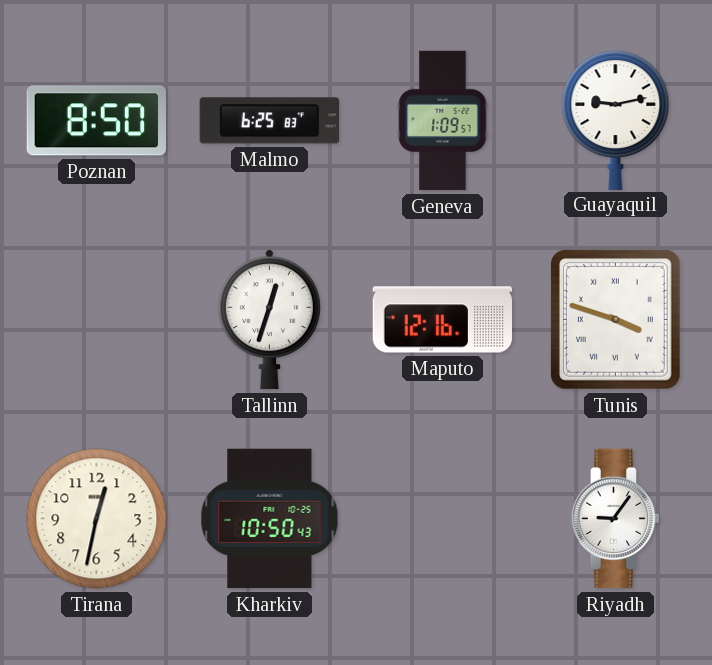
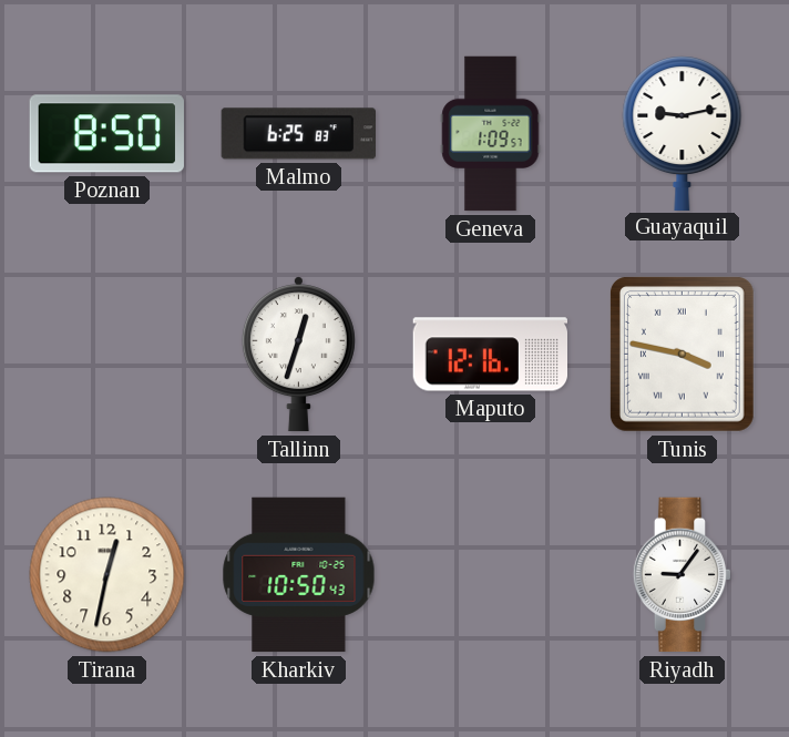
Tunis: 3:48 -> 3:47
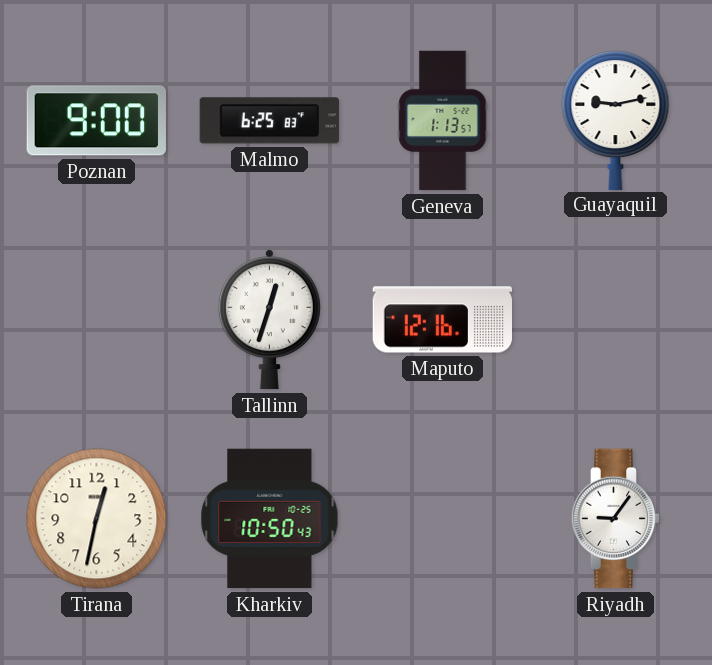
Poznan: 8:50 -> 9:00
Geneva: 1:09 -> 1:13
Tunis: 3:47 -> none
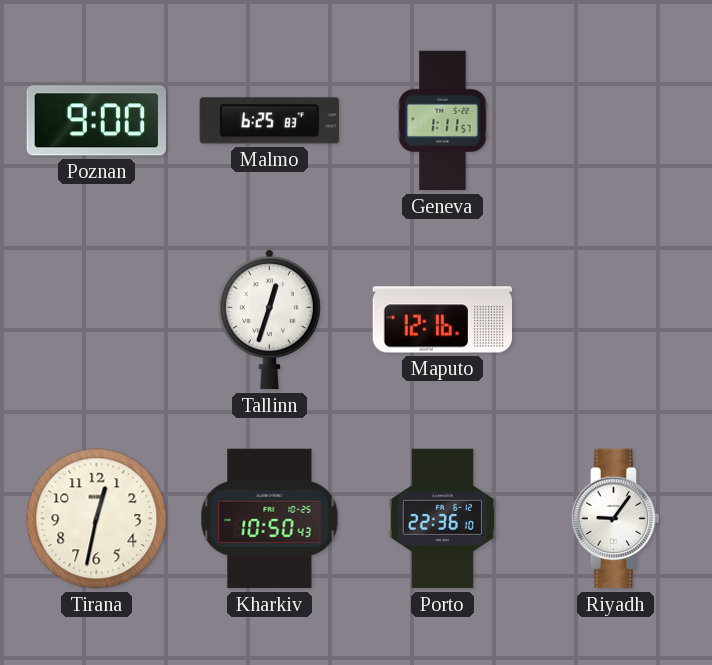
Geneva: 1:13 -> 1:11
Guayaquil: 9:13 -> none
Porto: none -> 22:36
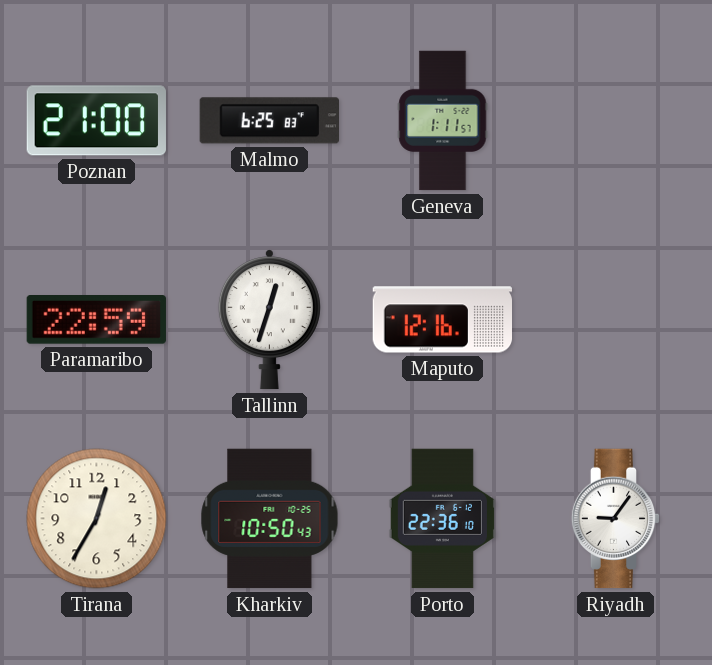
Poznan: 9:00 -> 21:00
Paramaribo: none -> 22:59
Tirana: 12:32 -> 12:35
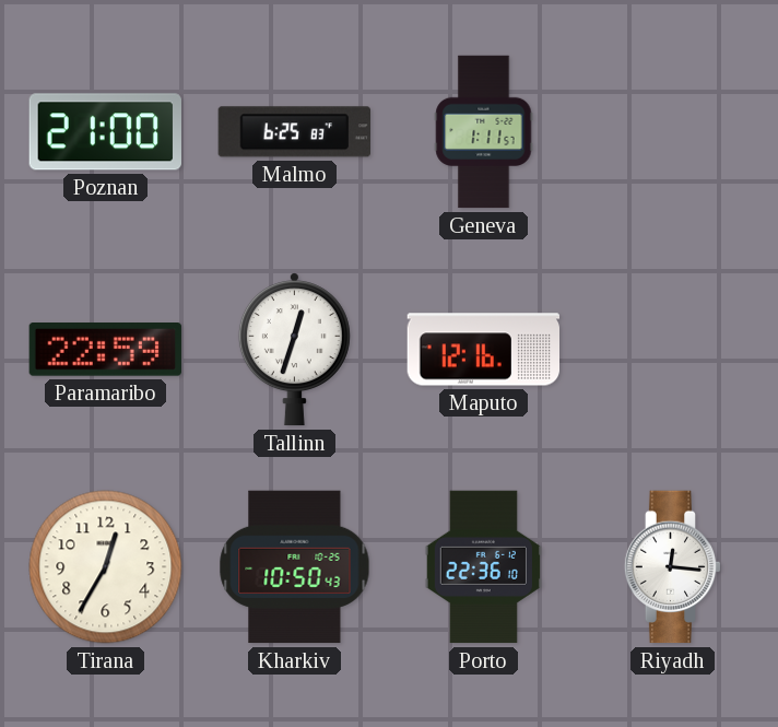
Riyadh: 9:06 -> 12:16
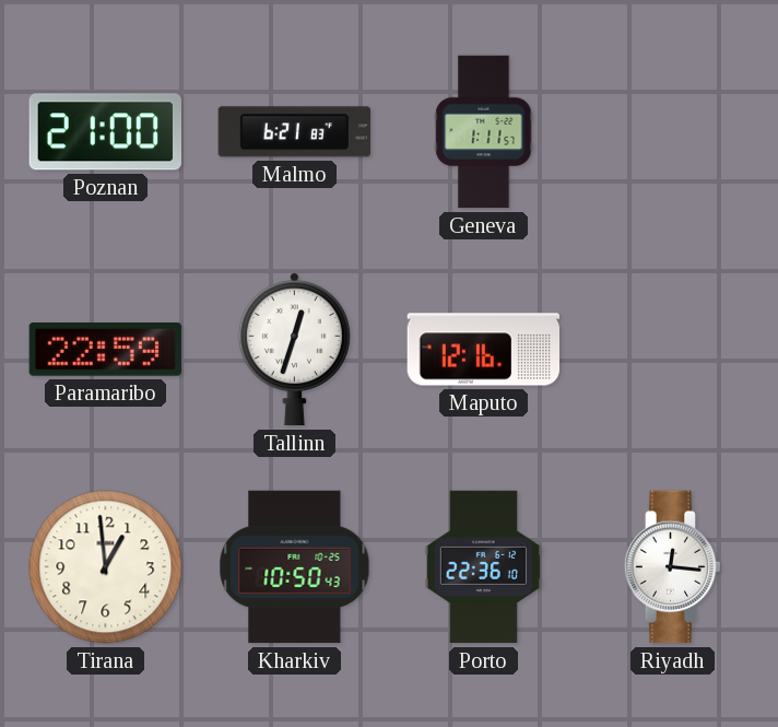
Malmo: 6:25 -> 6:21
Tirana: 12:35 -> 12:59
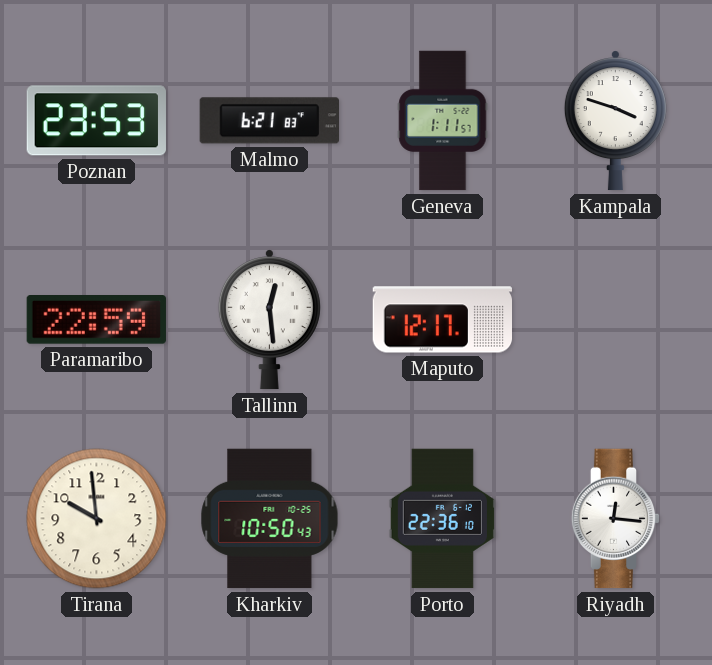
Poznan: 21:00 -> 23:53
Kampala: none -> 3:48
Tallinn: 12:33 -> 12:29
Maputo: 12:16 -> 12:17
Tirana: 12:59 -> 9:59
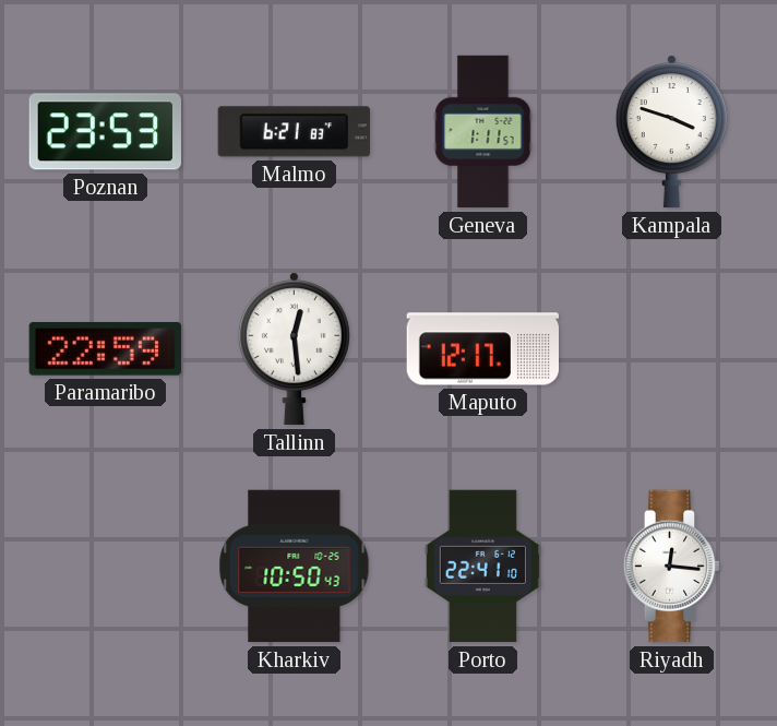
Tirana: 9:59 -> none
Porto: 22:36 -> 22:41
